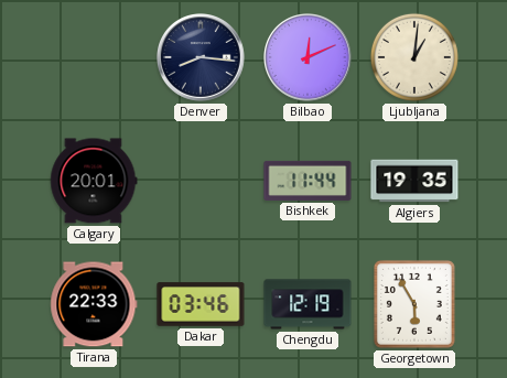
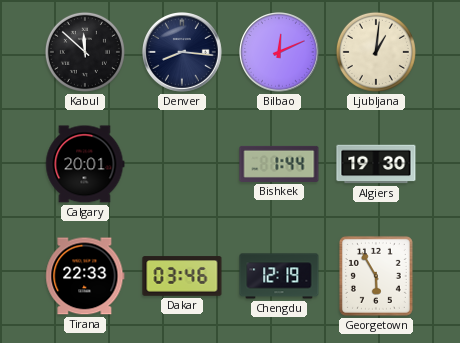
Kabul: none -> 11:52
Bishkek: 11:44 -> 1:44
Algiers: 19:35 -> 19:30
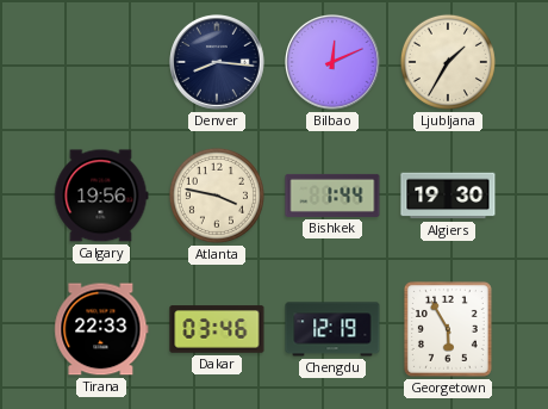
Kabul: 11:52 -> none
Ljubljana: 1:01 -> 1:35
Calgary: 20:01 -> 19:56
Atlanta: none -> 3:47
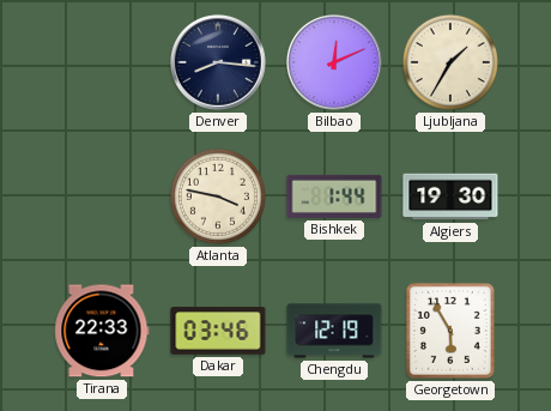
Calgary: 19:56 -> none
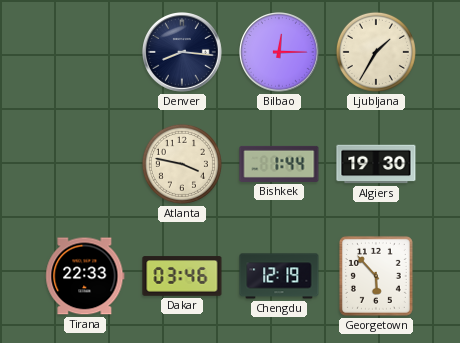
Bilbao: 12:11 -> 12:15
Georgetown: 5:55 -> 5:53
